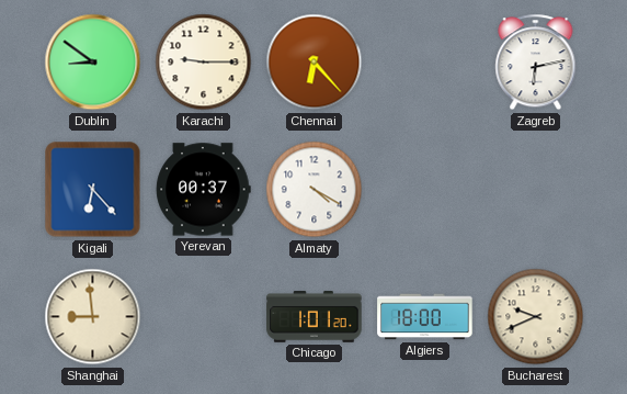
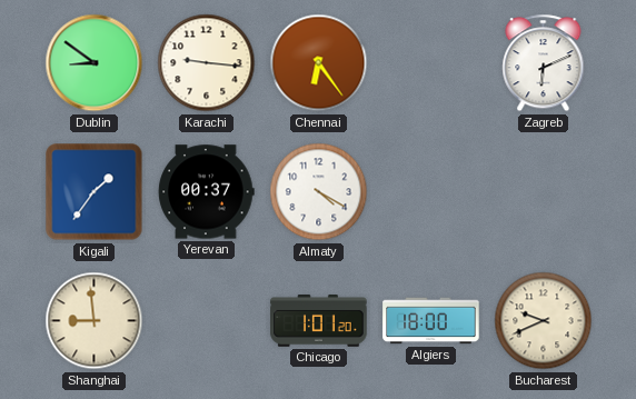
Karachi: 9:15 -> 9:16
Chennai: 6:23 -> 6:24
Zagreb: 6:13 -> 6:11
Kigali: 6:23 -> 1:36
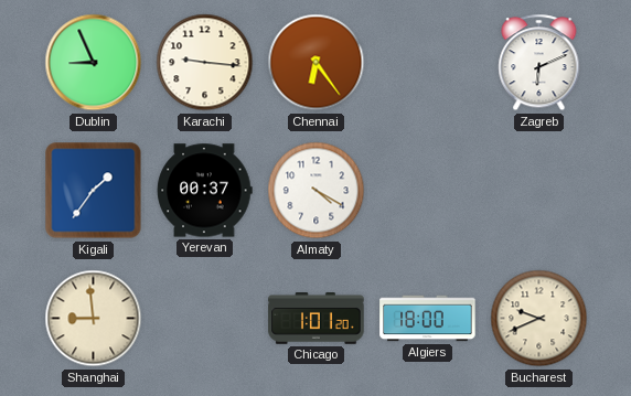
Dublin: 8:51 -> 8:56
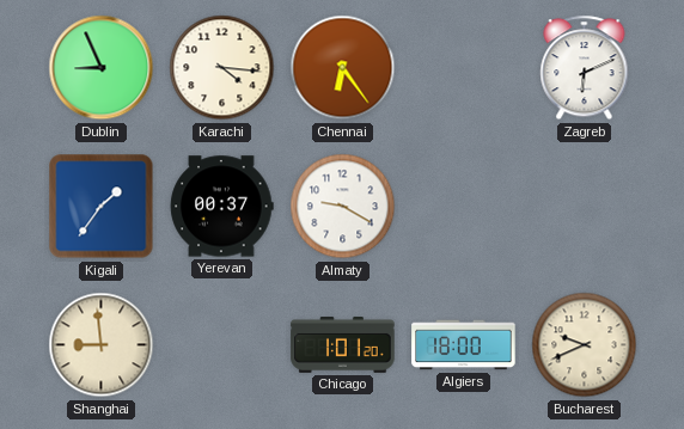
Karachi: 9:16 -> 4:16
Almaty: 4:20 -> 9:20
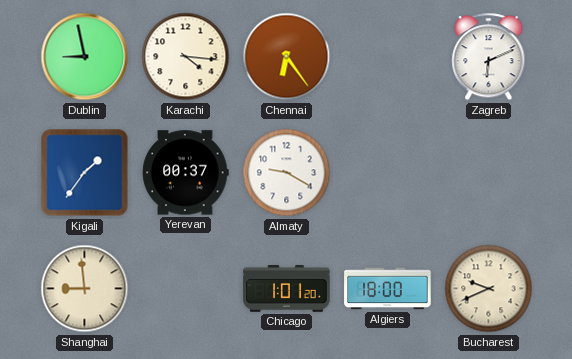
Dublin: 8:56 -> 8:58
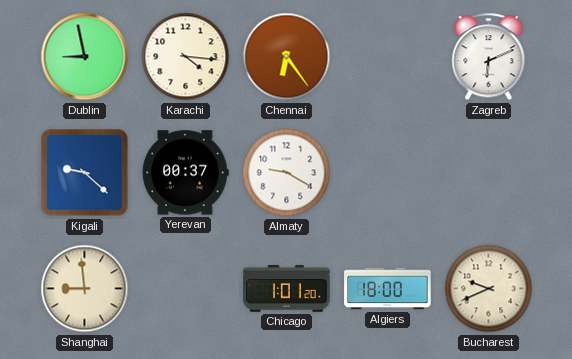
Kigali: 1:36 -> 9:22
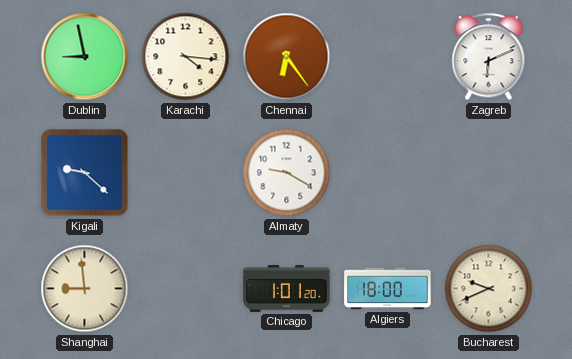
Yerevan: 00:37 -> none
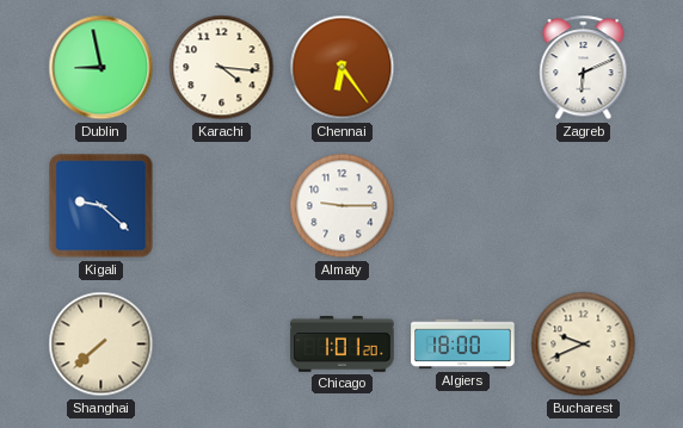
Almaty: 9:20 -> 9:15
Shanghai: 8:59 -> 7:38
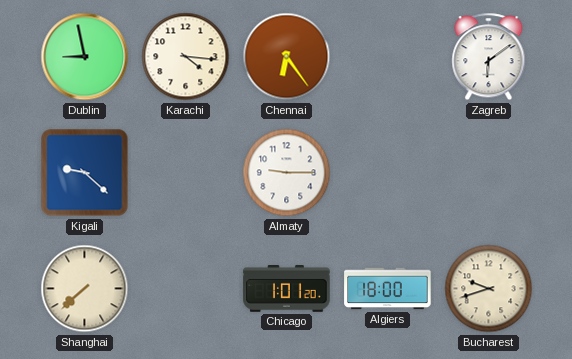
Zagreb: 6:11 -> 6:09
Bucharest: 9:41 -> 9:42
